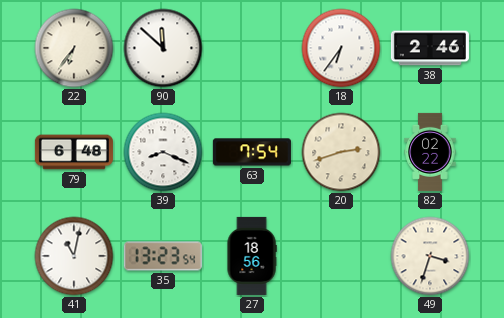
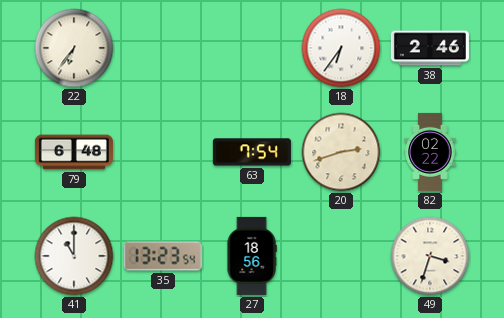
90: 11:52 -> none
39: 8:19 -> none
41: 11:02 -> 11:00
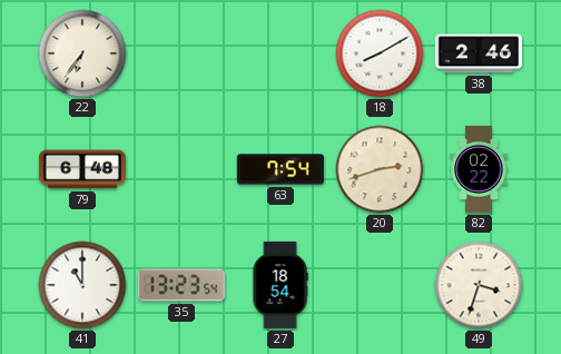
18: 6:36 -> 8:10
27: 18:56 -> 18:54
